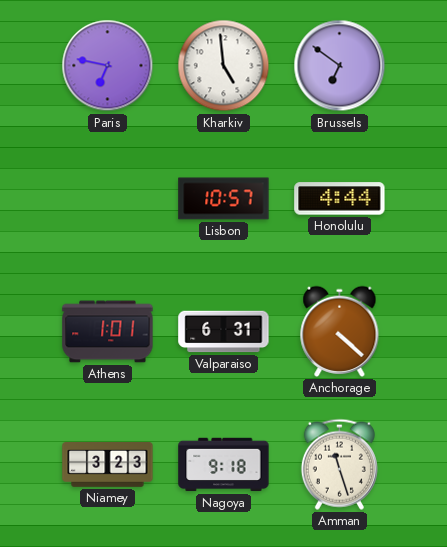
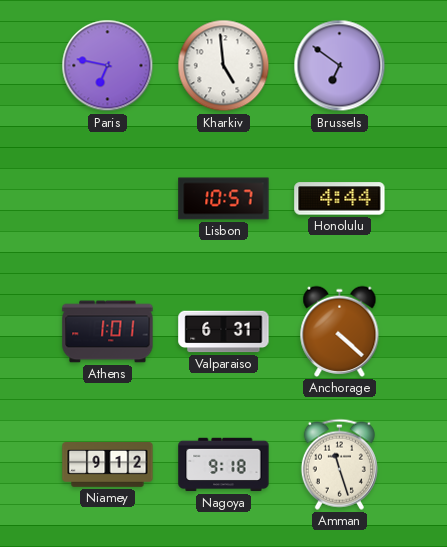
Niamey: 3:23 -> 9:12
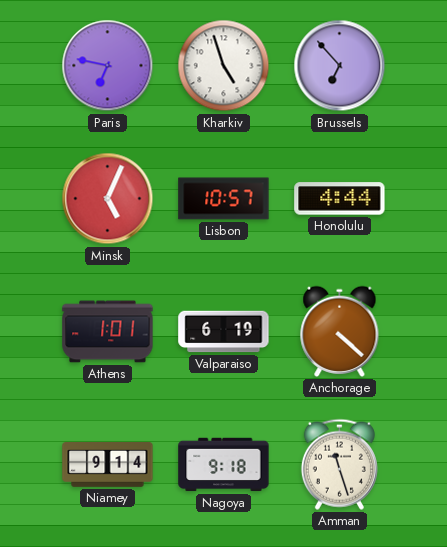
Kharkiv: 4:59 -> 4:57
Brussels: 6:51 -> 6:53
Minsk: none -> 5:04
Valparaiso: 6:31 -> 6:19
Niamey: 9:12 -> 9:14
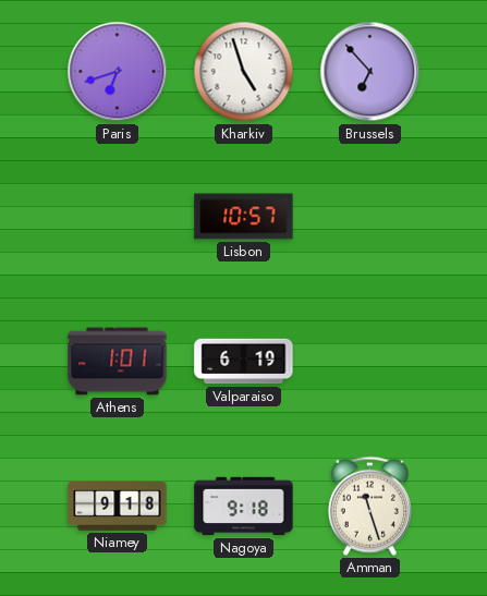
Paris: 6:47 -> 6:42
Minsk: 5:04 -> none
Honolulu: 4:44 -> none
Anchorage: 4:22 -> none
Niamey: 9:14 -> 9:18
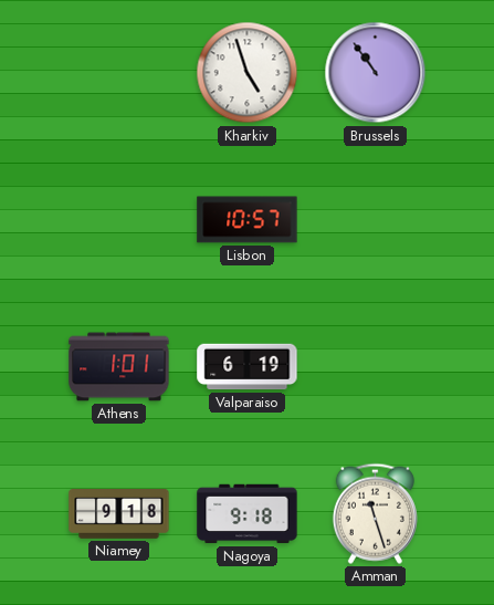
Paris: 6:42 -> none
Brussels: 6:53 -> 10:54
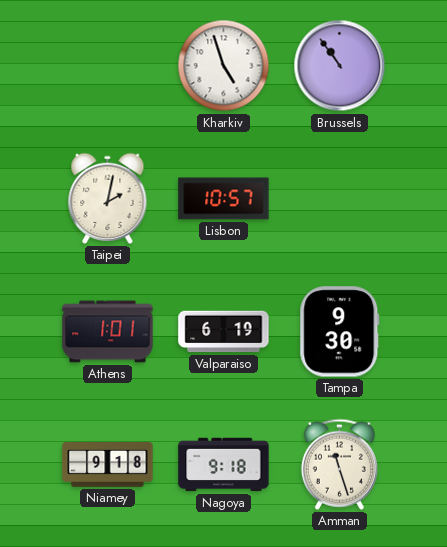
Taipei: none -> 2:02
Tampa: none -> 9:30
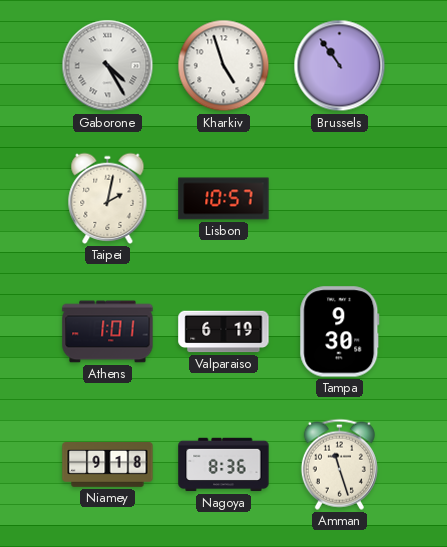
Gaborone: none -> 4:25
Nagoya: 9:18 -> 8:36
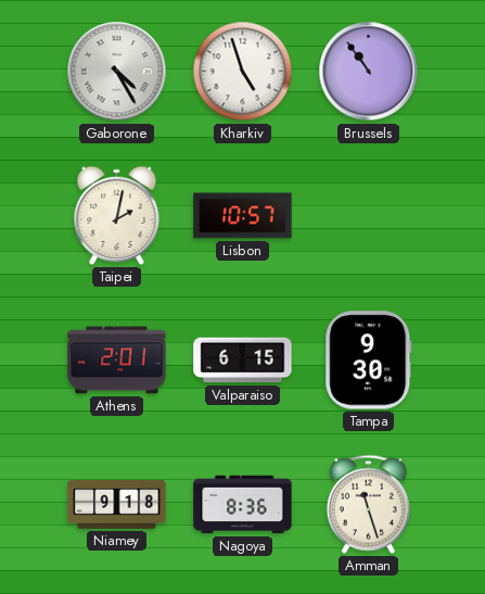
Athens: 1:01 -> 2:01
Valparaiso: 6:19 -> 6:15
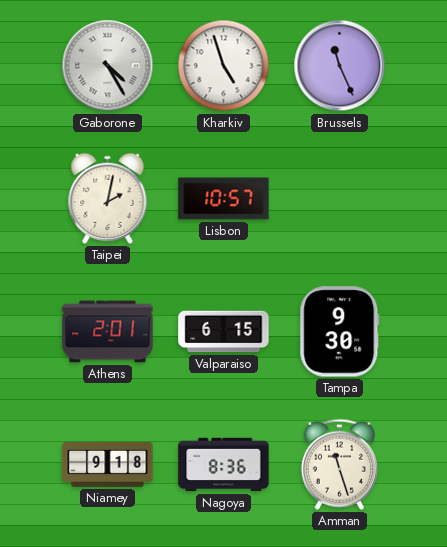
Brussels: 10:54 -> 11:26
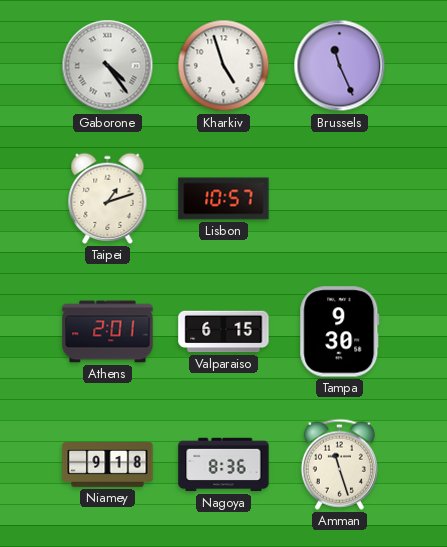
Gaborone: 4:25 -> 4:24
Taipei: 2:02 -> 1:12
